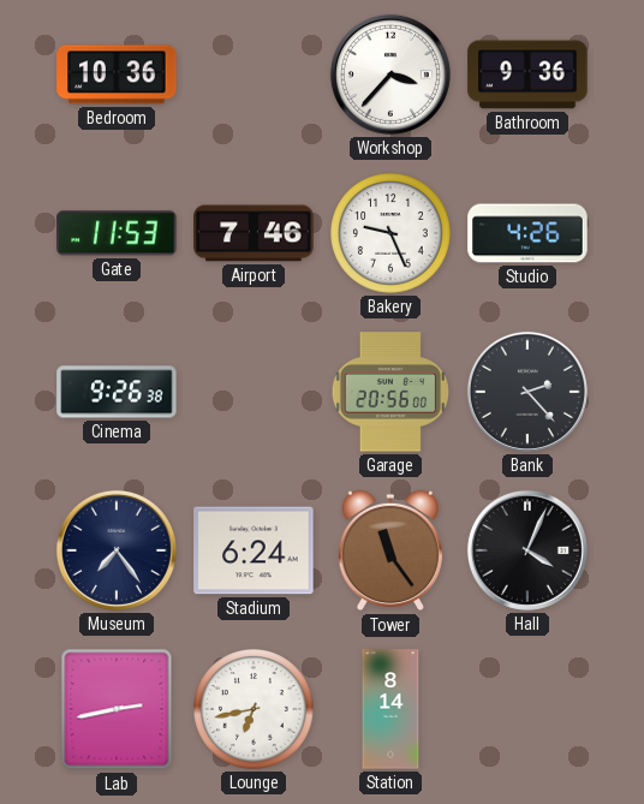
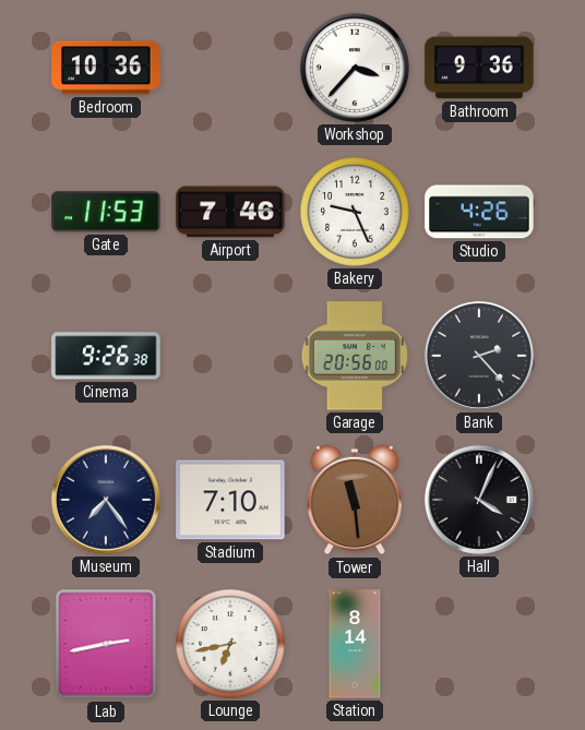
Stadium: 6:24 -> 7:10
Tower: 11:24 -> 11:29
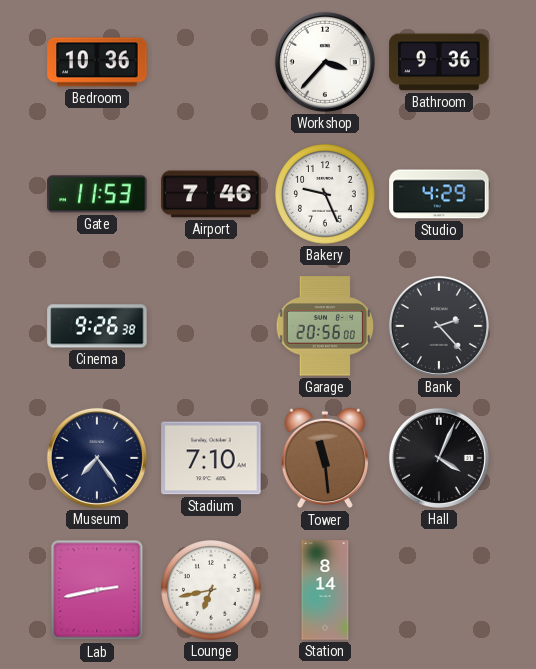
Studio: 4:26 -> 4:29
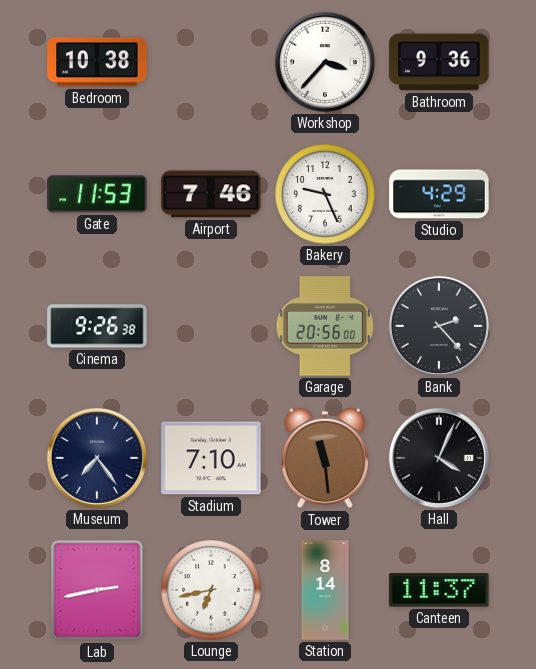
Bedroom: 10:36 -> 10:38
Canteen: none -> 11:37
